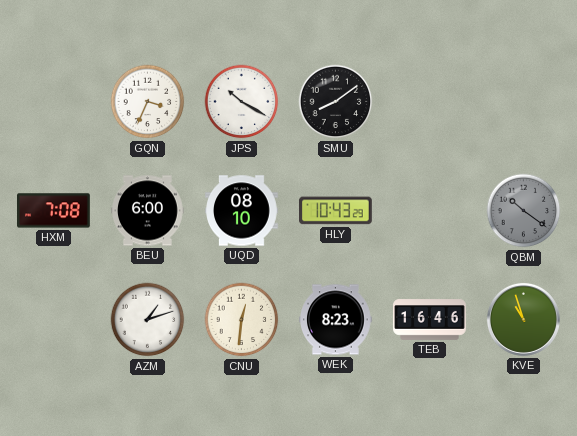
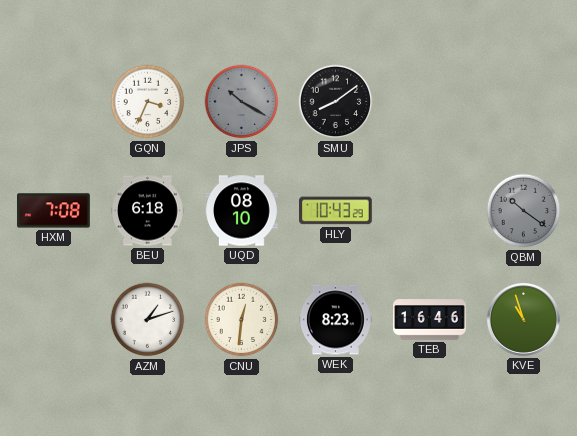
JPS dial: white -> grey
BEU: 6:00 -> 6:18
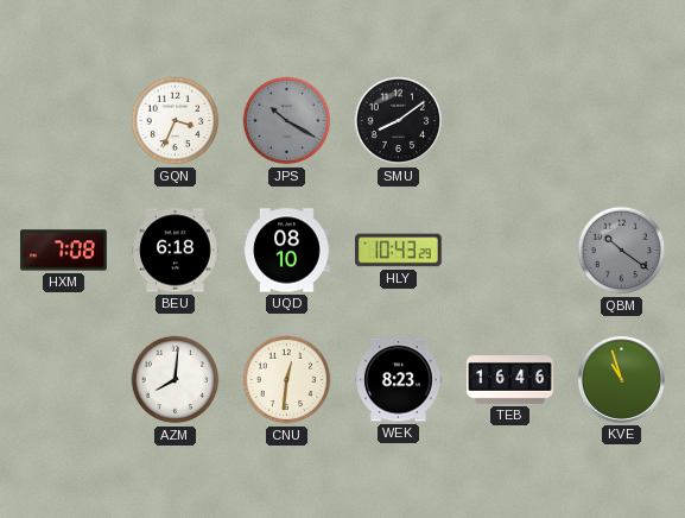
AZM: 1:12 -> 8:01
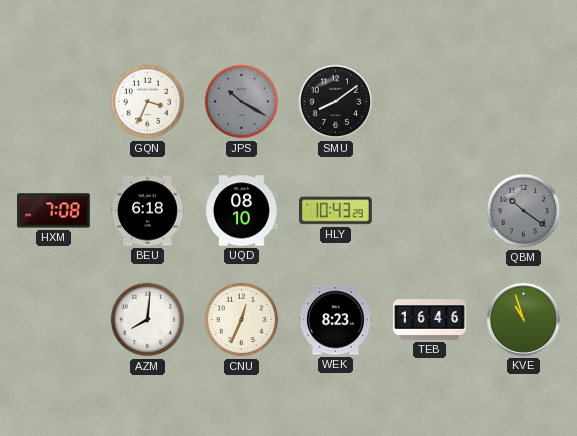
CNU: 12:31 -> 12:34
